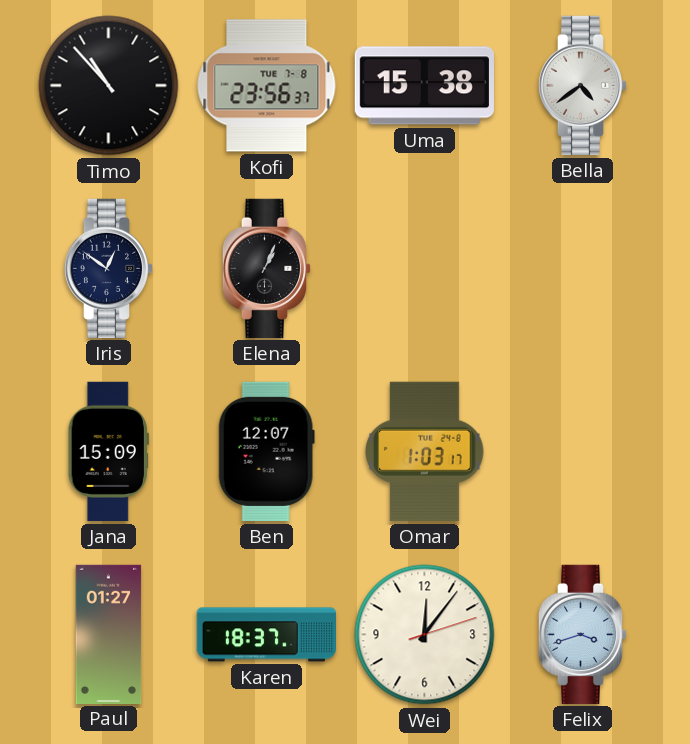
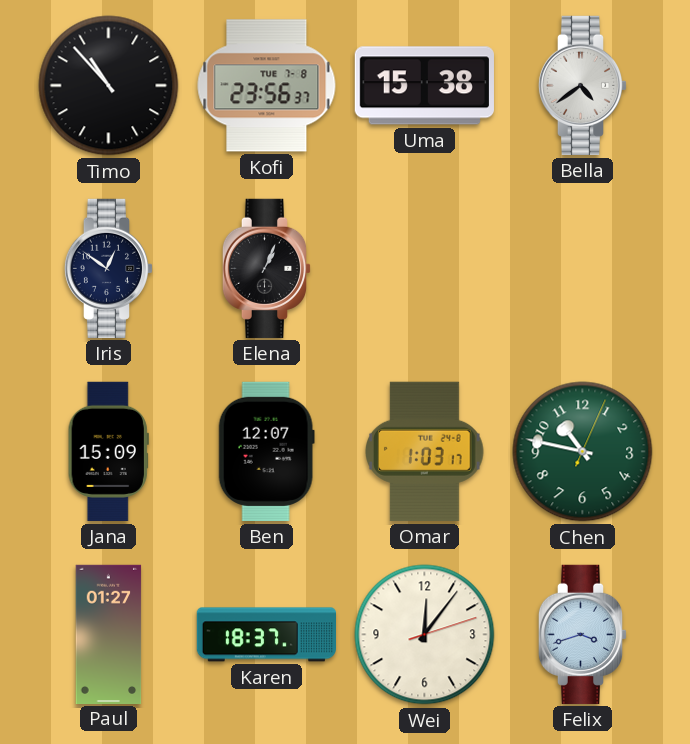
Chen: none -> 10:47
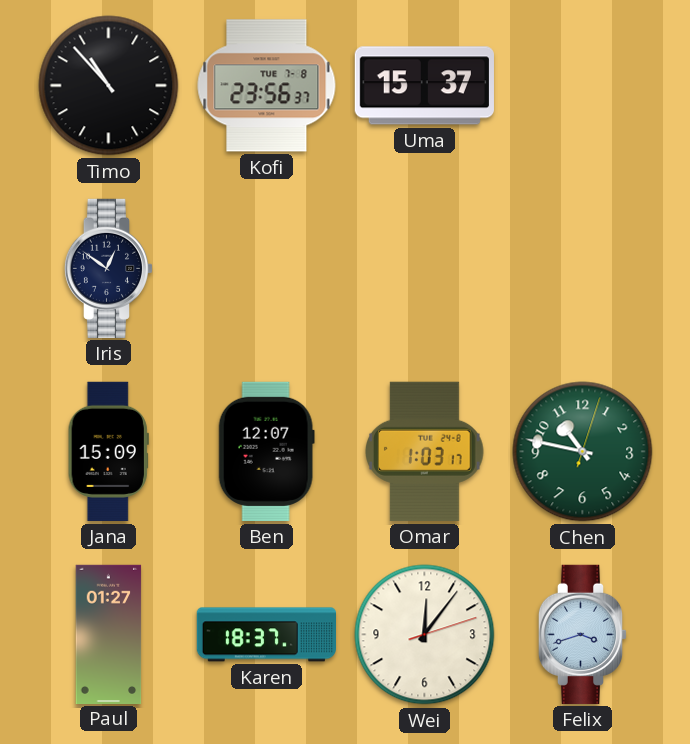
Uma: 15:38 -> 15:37
Bella: 4:39 -> none
Elena: 1:04 -> none
Chen: 10:47:04 -> 10:47:03
